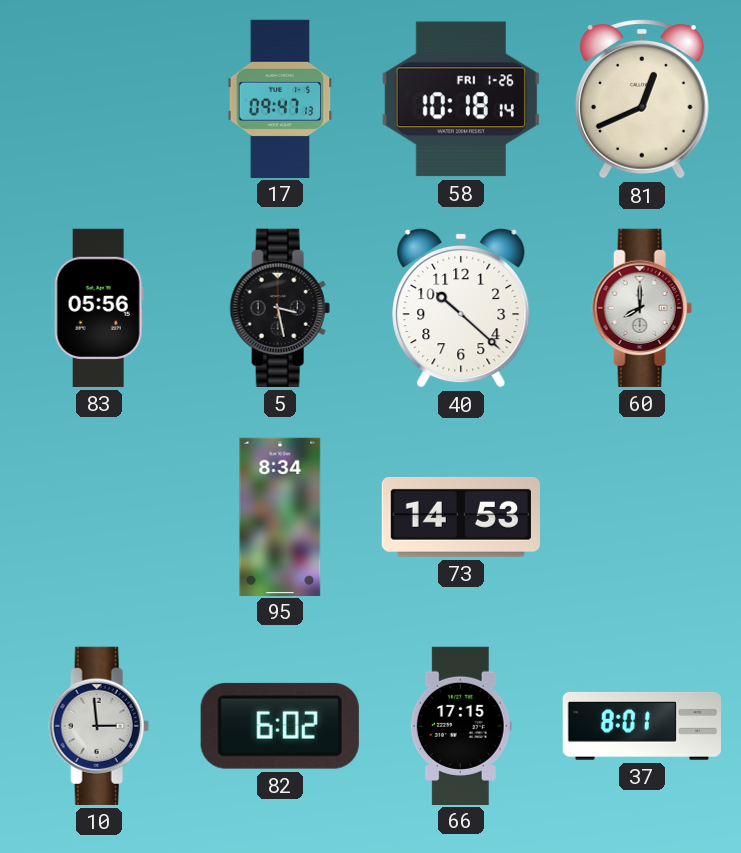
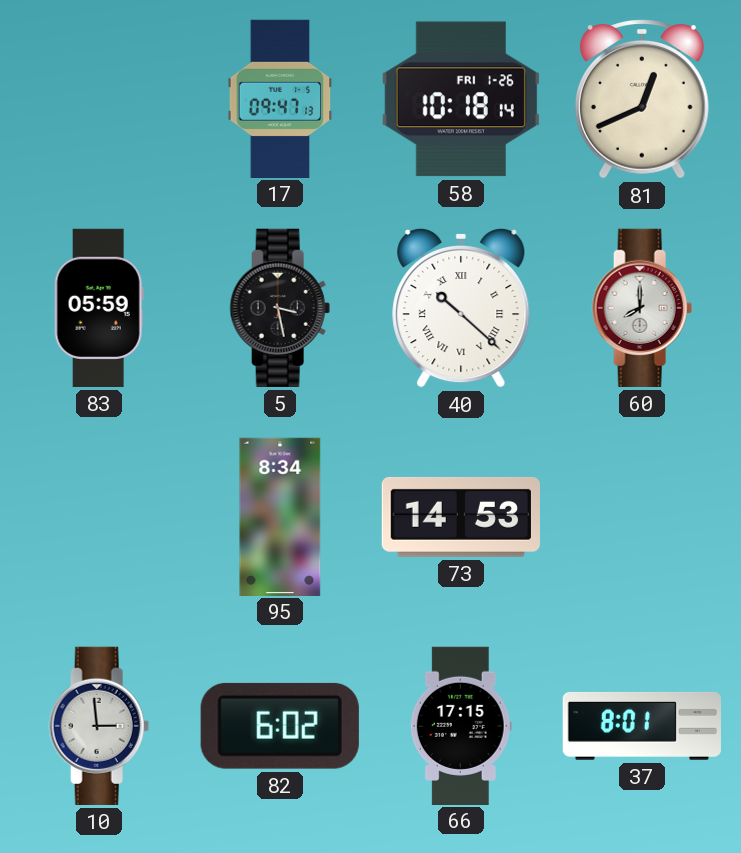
83: 05:56 -> 05:59
40 numerals: Arabic -> Roman
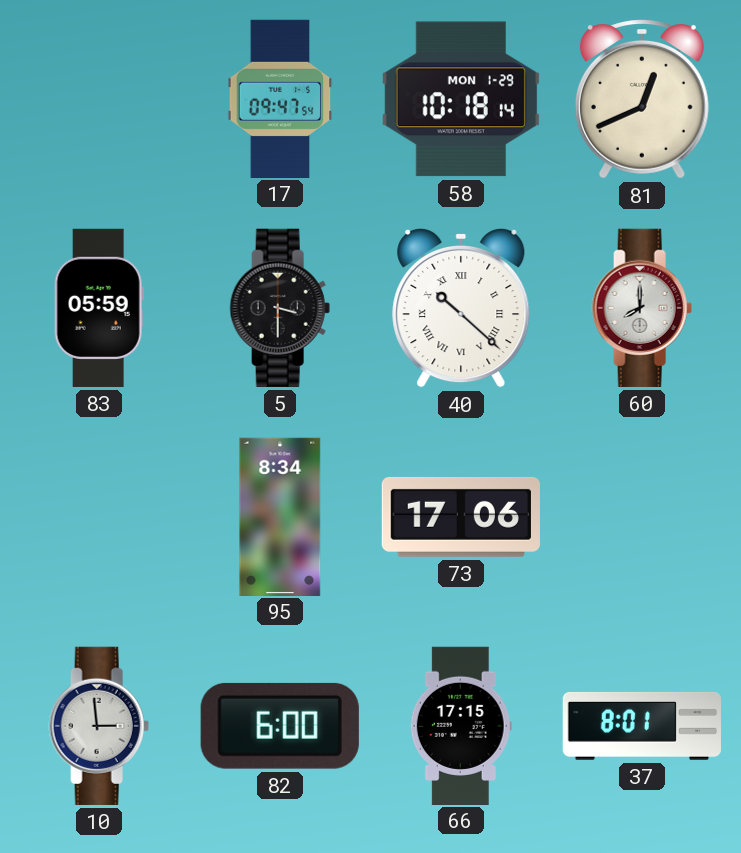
17: 09:47:13 -> 09:47:54
58 date: FRI 1-26 -> MON 1-29
5: 3:28 -> 3:30
73: 14:53 -> 17:06
82: 6:02 -> 6:00
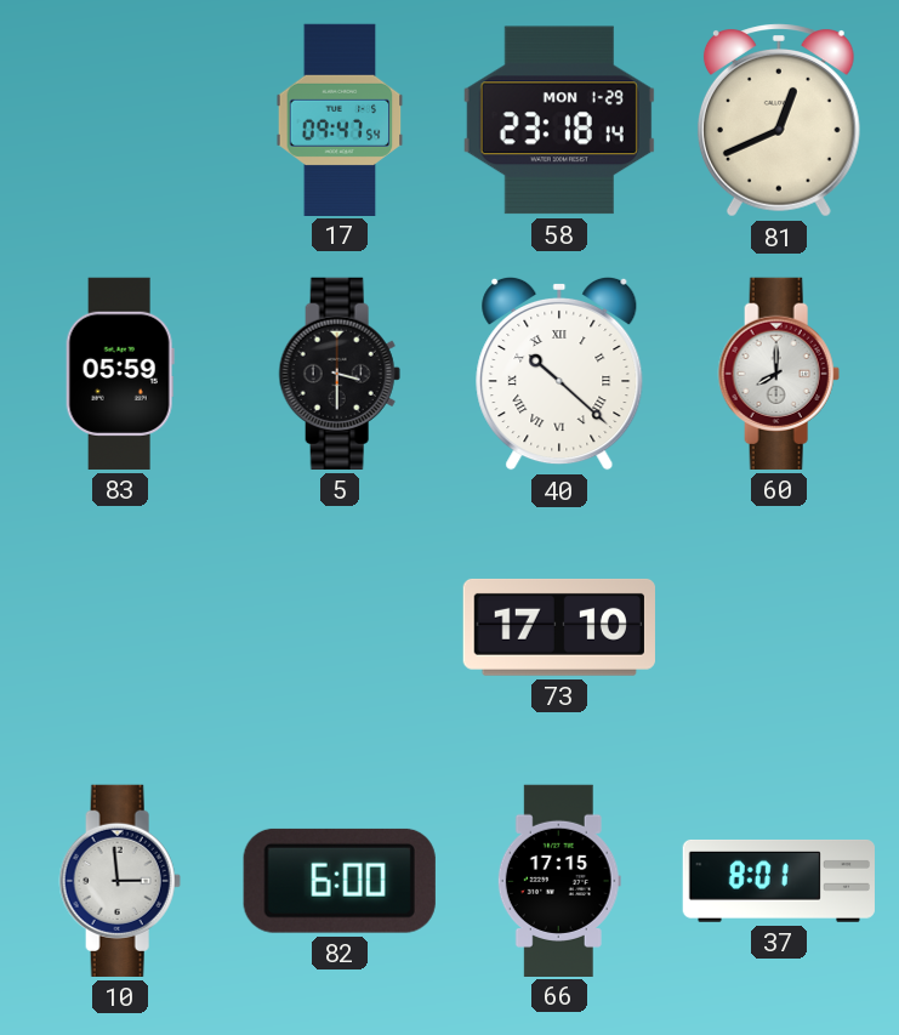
58: 10:18 -> 23:18
95: 8:34 -> none
73: 17:06 -> 17:10
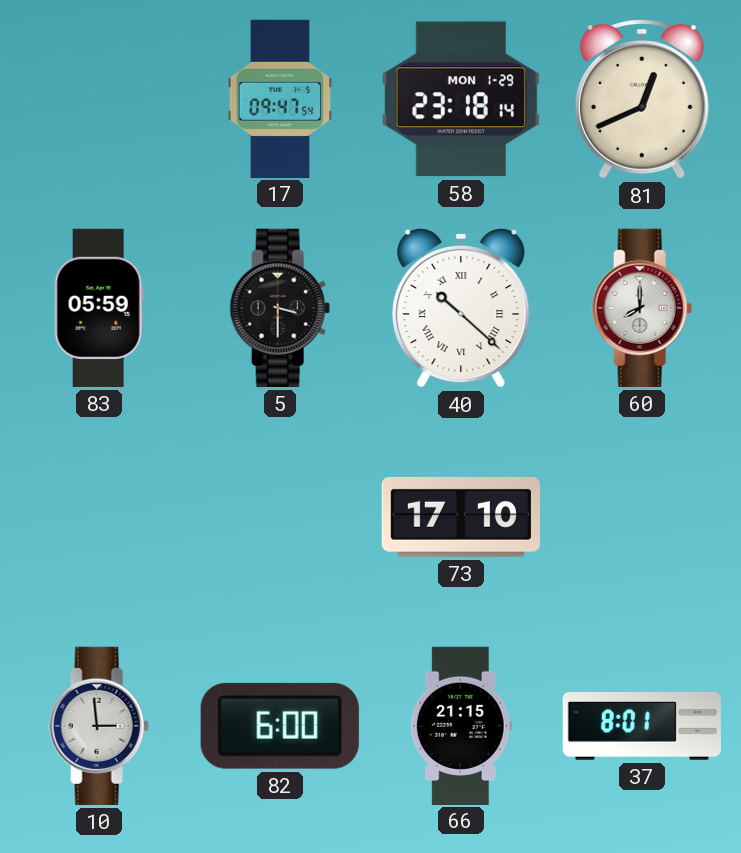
66: 17:15 -> 21:15
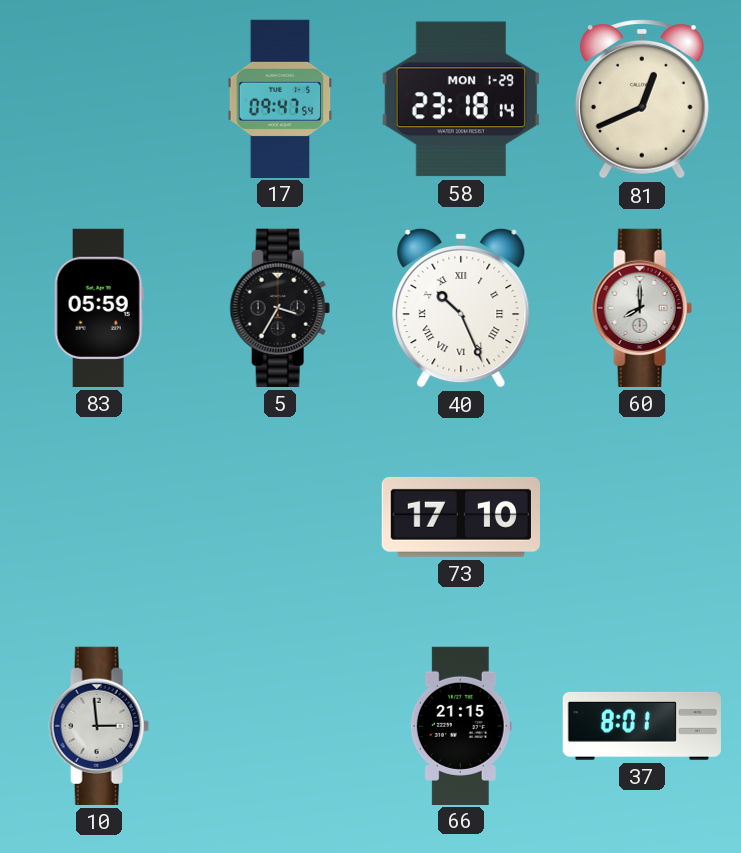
5: 3:30 -> 3:35
40: 10:22 -> 10:26
82: 6:00 -> none
